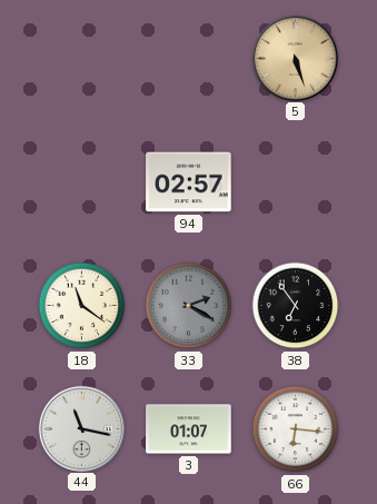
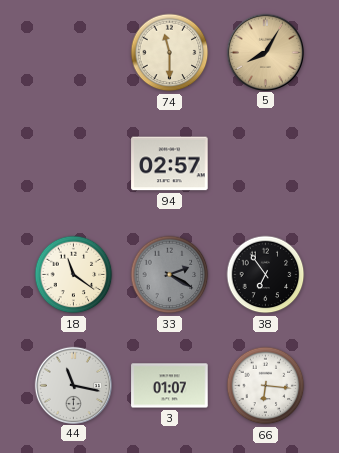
74: none -> 11:30
5: 5:27 -> 8:05
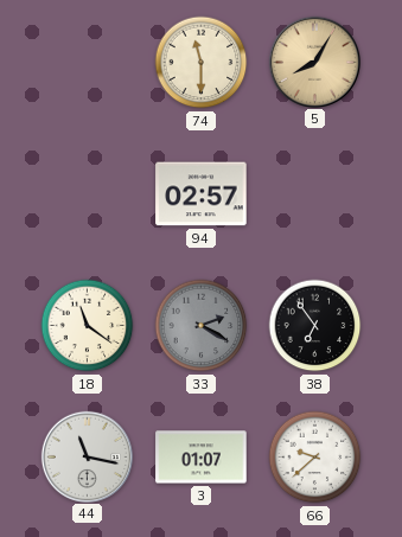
66: 6:16 -> 9:38
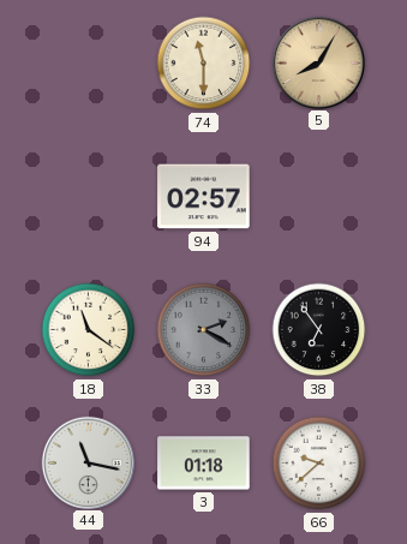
3: 01:07 -> 01:18
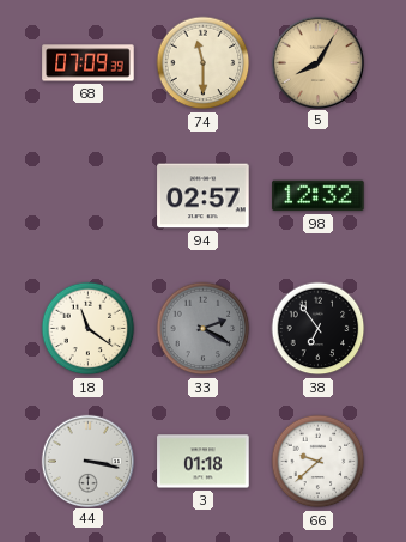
68: none -> 07:09
98: none -> 12:32
44: 11:17 -> 3:17
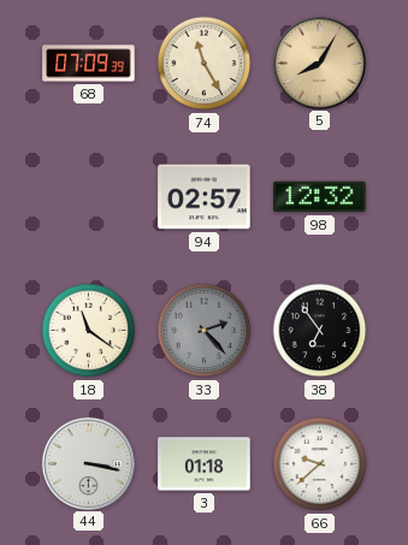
74: 11:30 -> 11:25
33: 2:20 -> 2:23
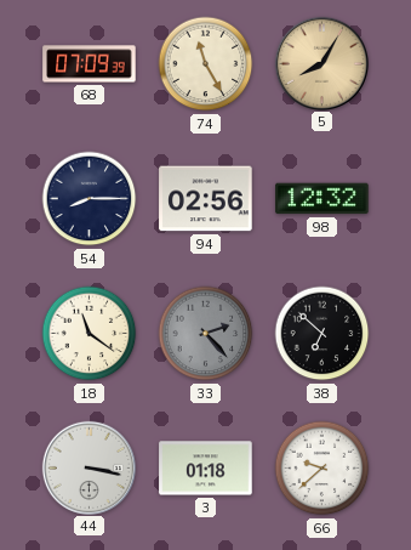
54: none -> 8:15
94: 02:57 -> 02:56
38: 6:54 -> 6:52
